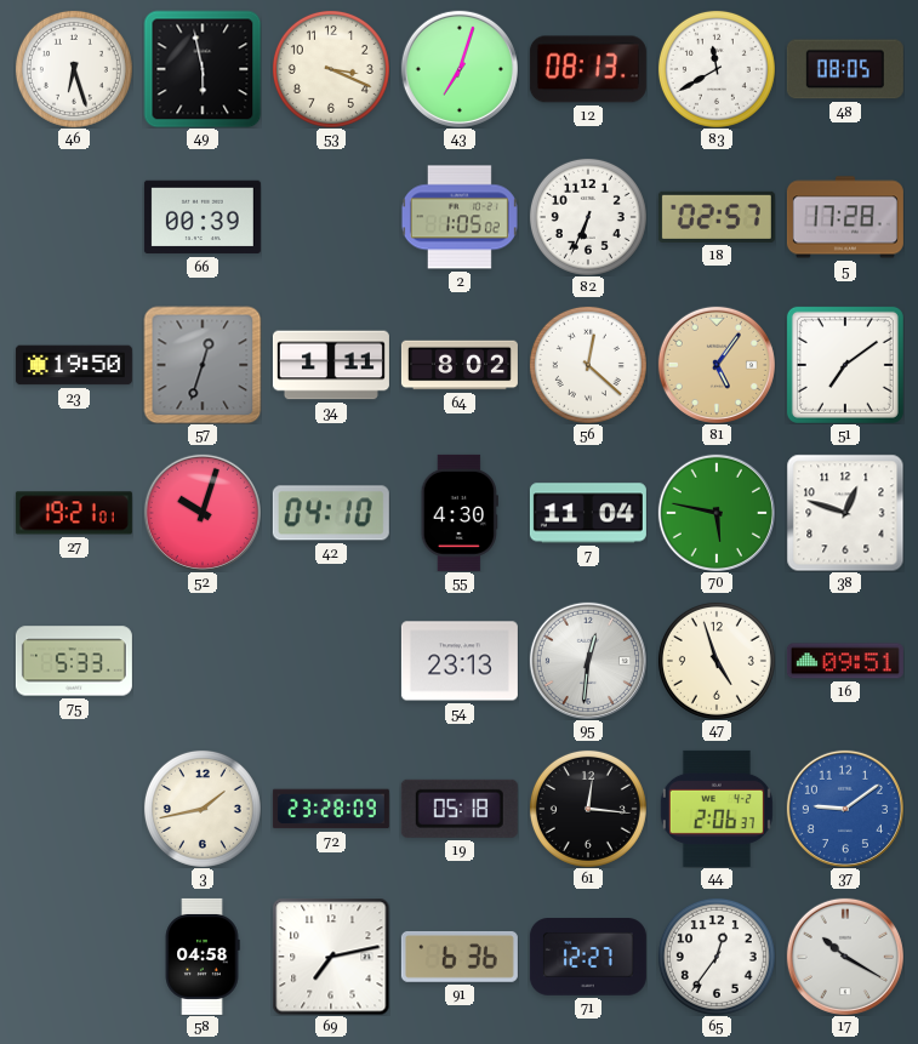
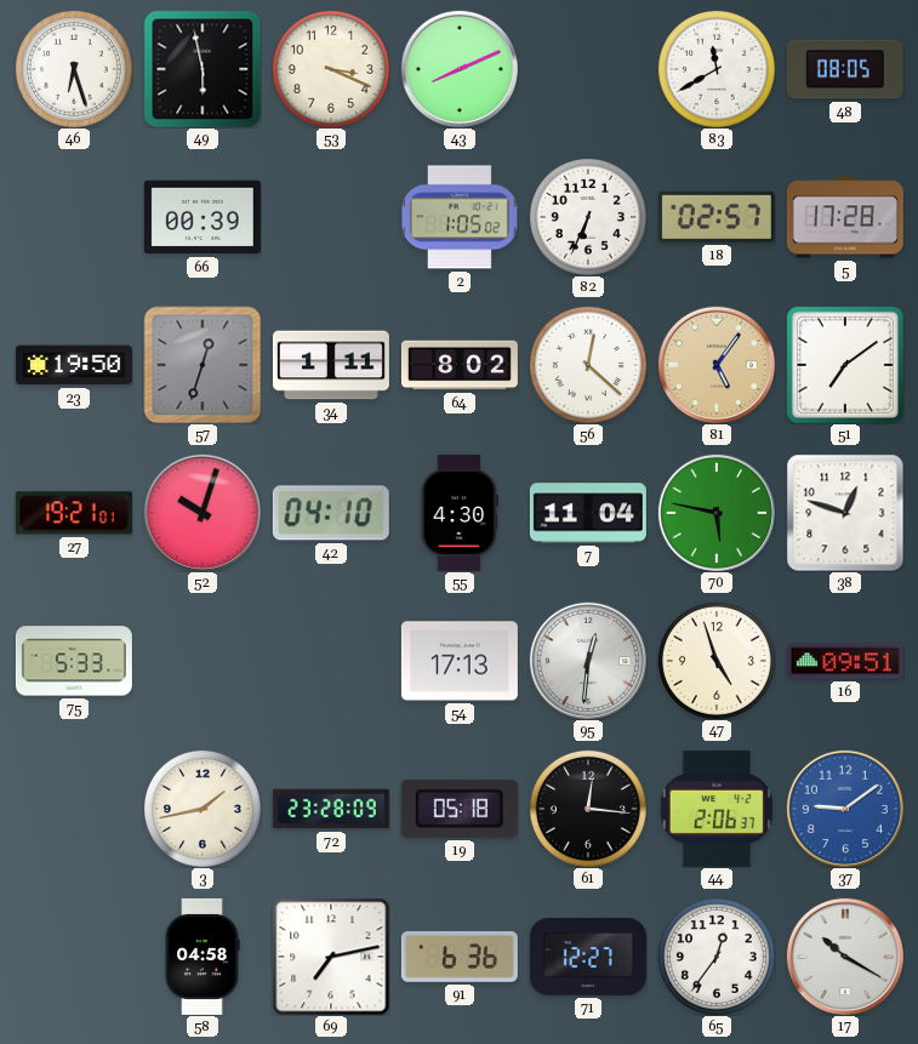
43: 7:03 -> 8:11
12: 08:13 -> none
54: 23:13 -> 17:13
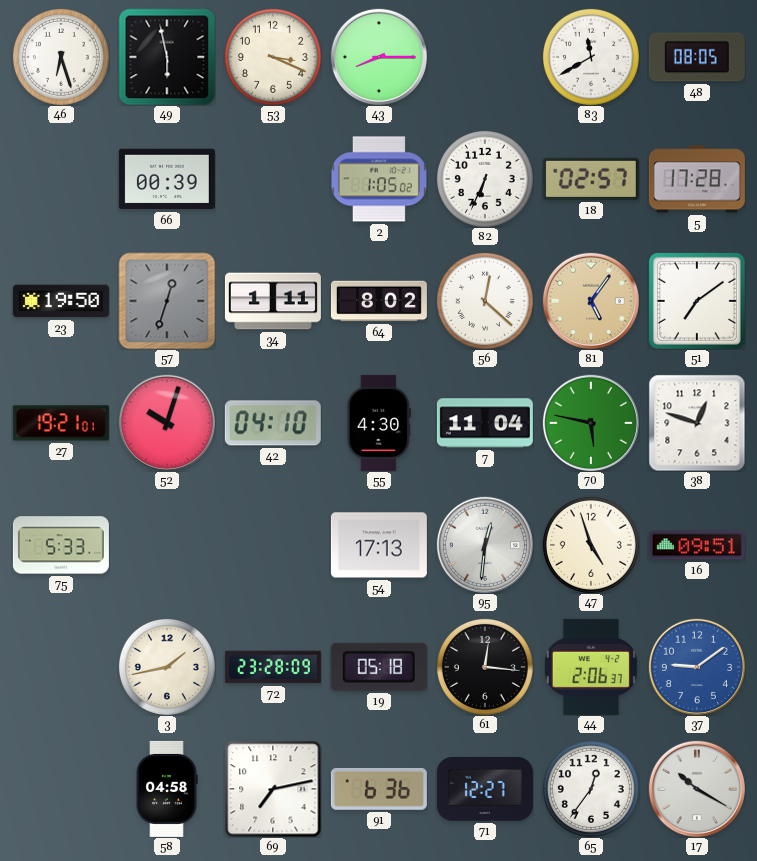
43: 8:11 -> 8:15
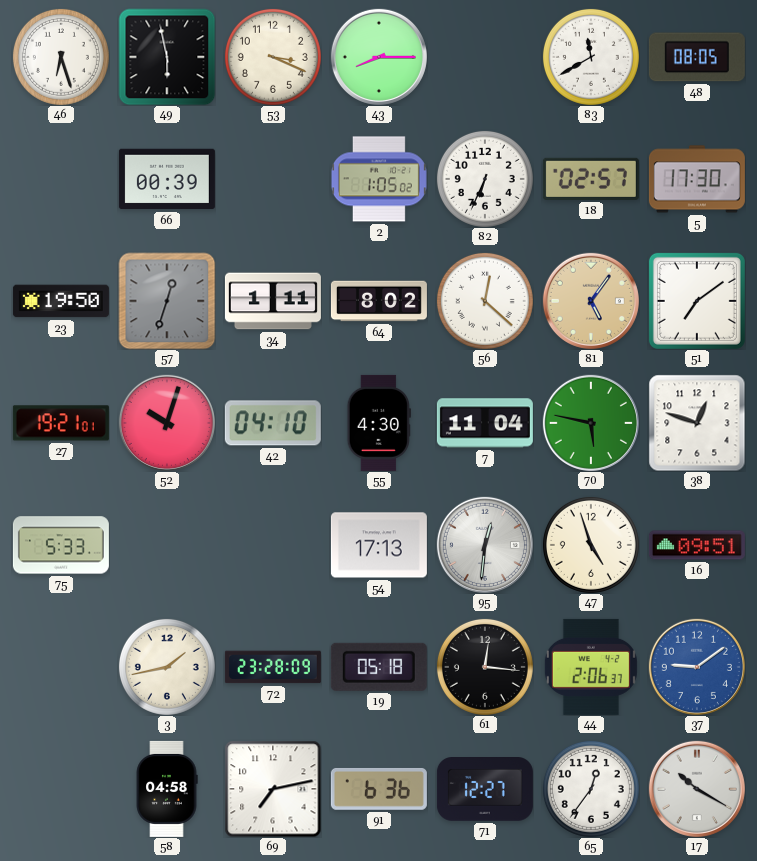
5: 17:28 -> 17:30
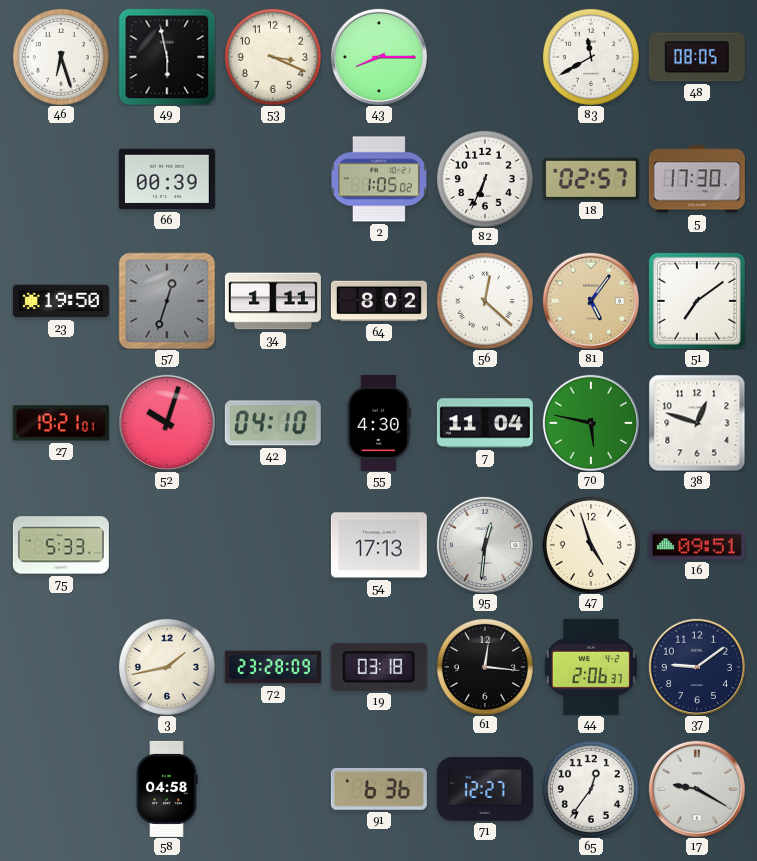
19: 05:18 -> 03:18
37 dial: blue -> navy
69: 7:13 -> none
17: 10:20 -> 9:20
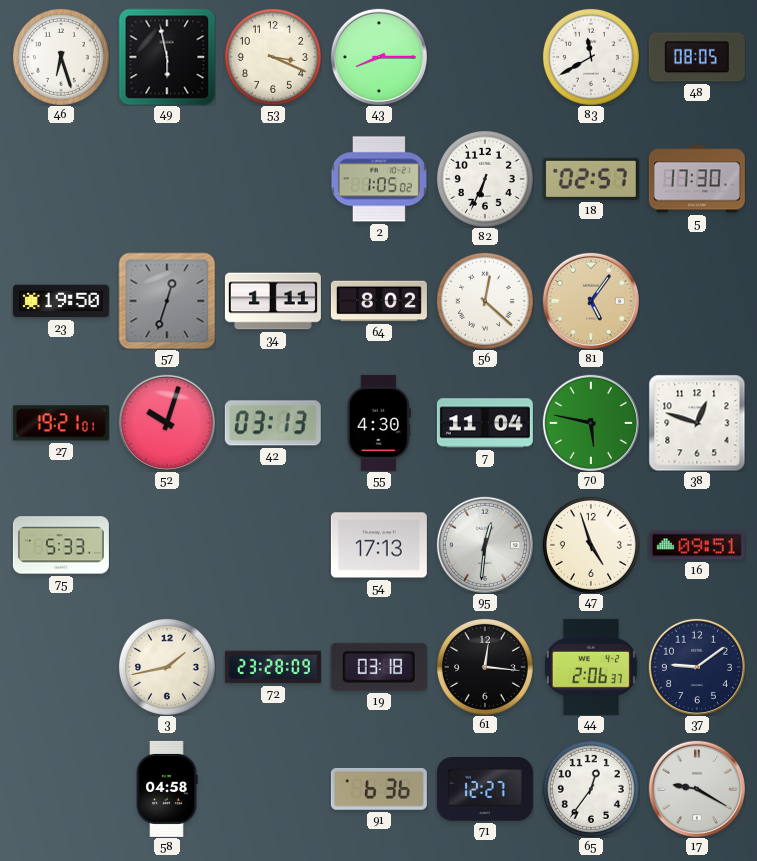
66: 00:39 -> none
51: 7:09 -> none
42: 04:10 -> 03:13
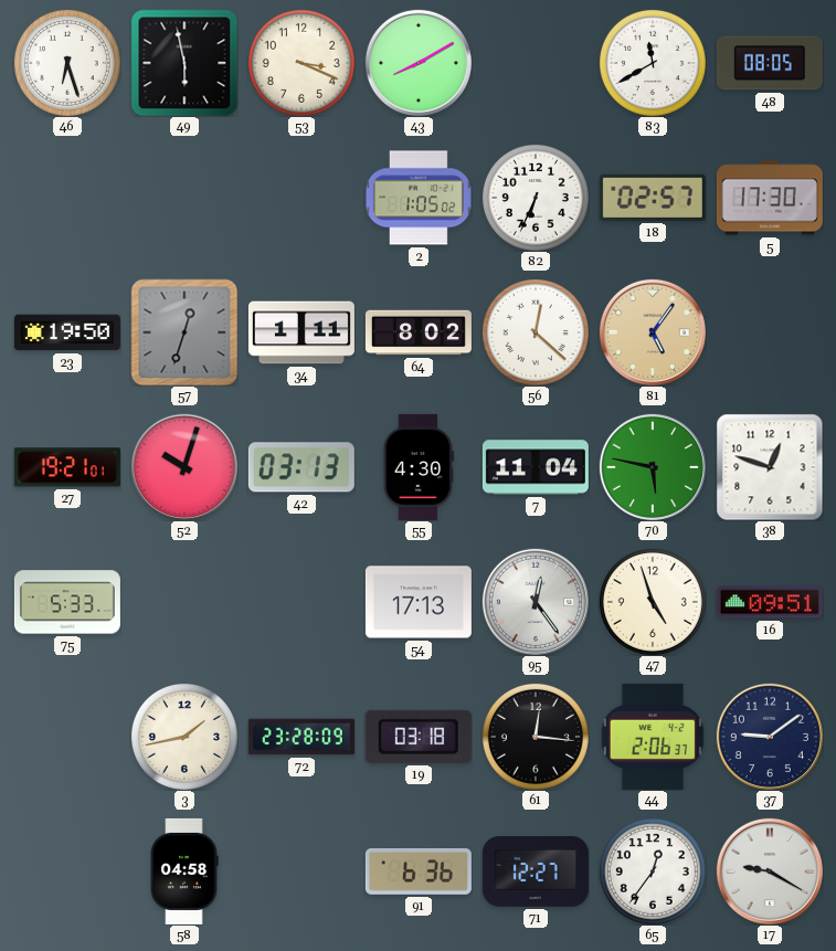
43: 8:15 -> 8:10
95: 12:31 -> 12:24
